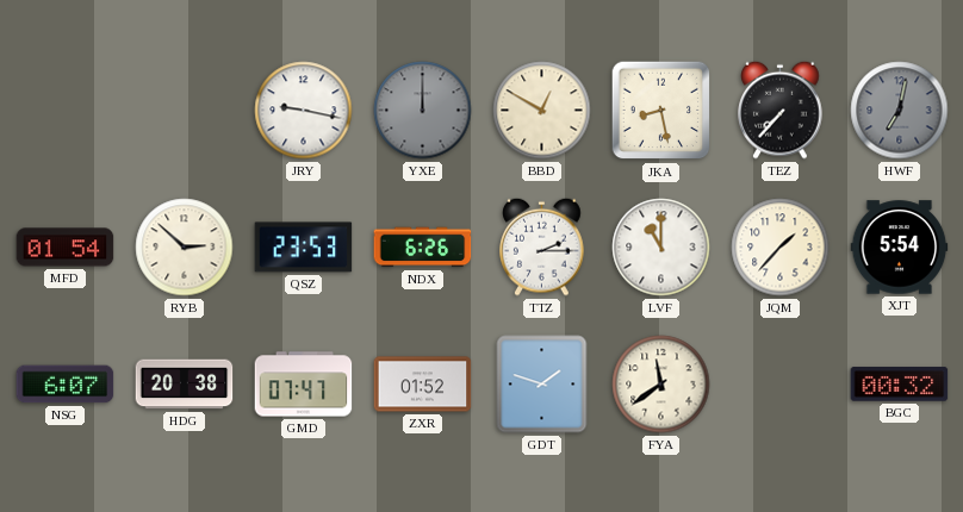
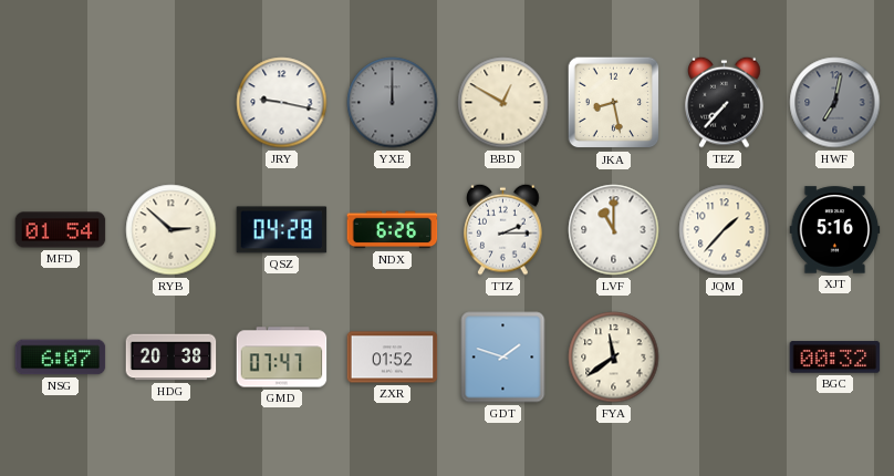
QSZ: 23:53 -> 04:28
XJT: 5:54 -> 5:16
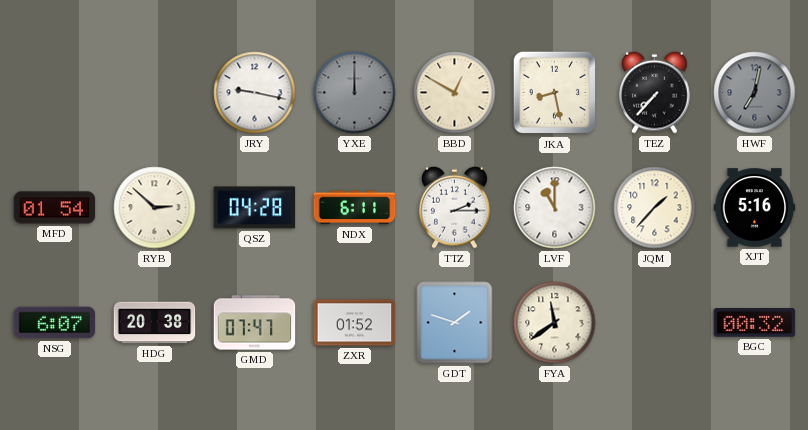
NDX: 6:26 -> 6:11
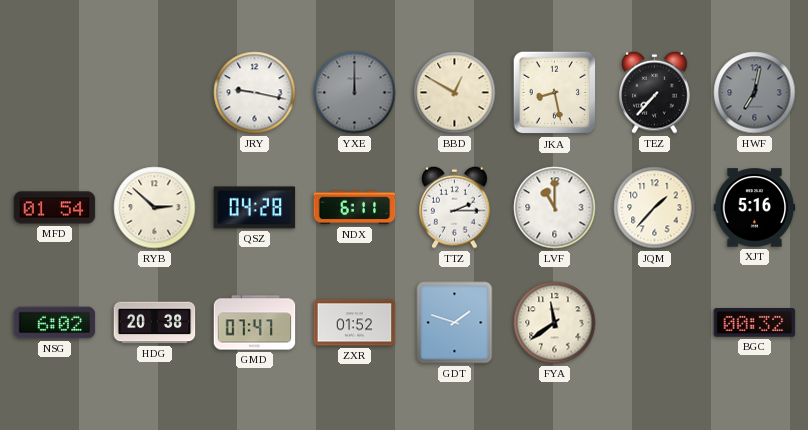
NSG: 6:07 -> 6:02
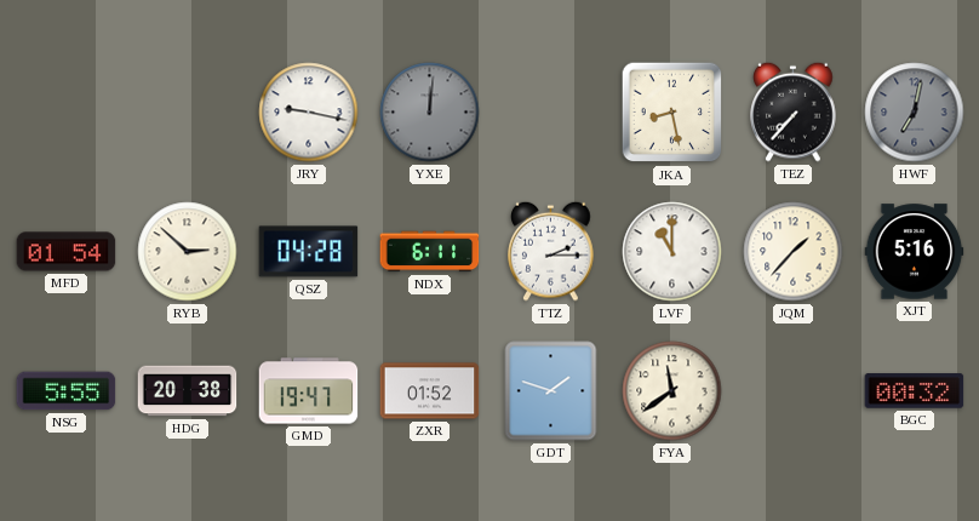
YXE: 12:00 -> 12:01
BBD: 12:50 -> none
NSG: 6:02 -> 5:55
GMD: 07:47 -> 19:47
